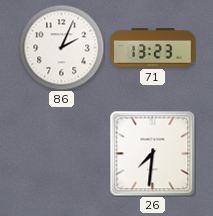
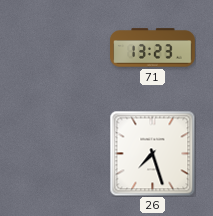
86: 2:04 -> none
26: 7:31 -> 7:27
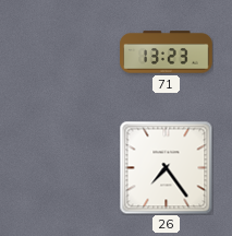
26: 7:27 -> 7:24
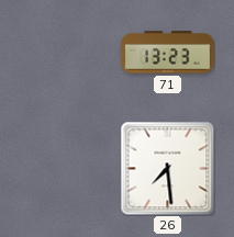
26: 7:24 -> 7:29
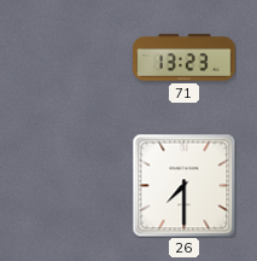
26: 7:29 -> 7:30
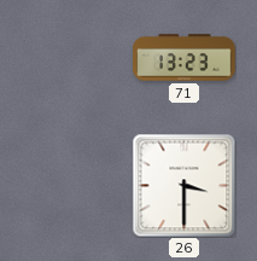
26: 7:30 -> 3:30
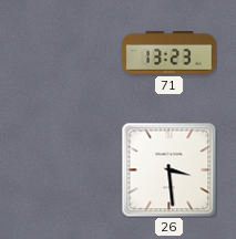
26: 3:30 -> 3:29
